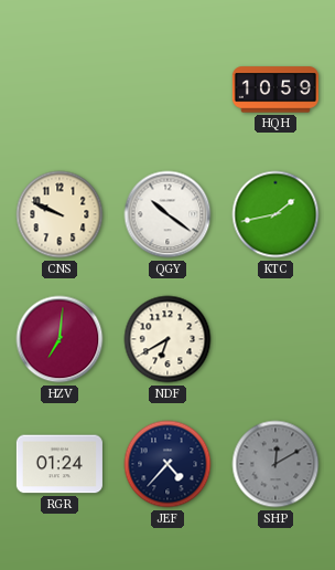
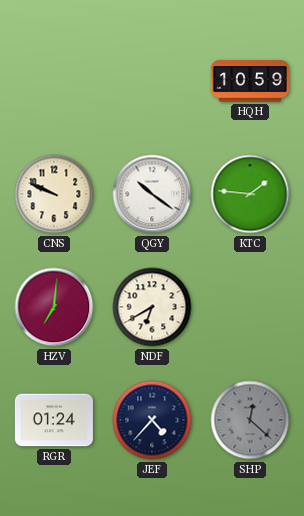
KTC: 1:43 -> 1:46
SHP: 12:10 -> 12:22
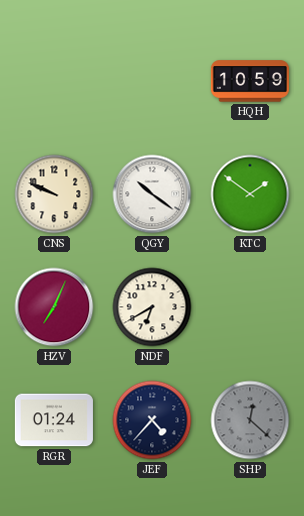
KTC: 1:46 -> 1:51
HZV: 7:01 -> 7:04
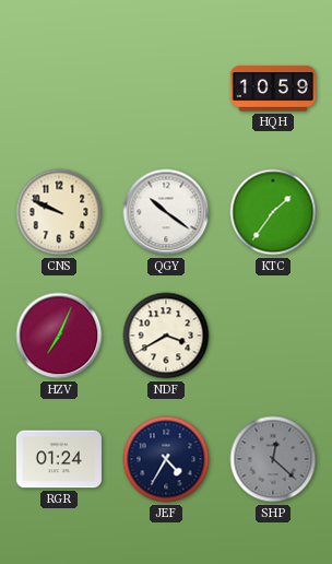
KTC: 1:51 -> 1:36
NDF: 6:40 -> 3:40
JEF: 4:37 -> 4:35
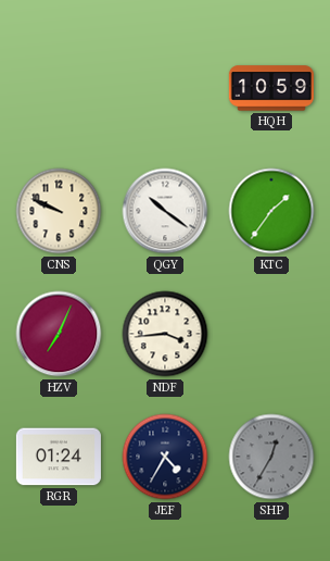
NDF: 3:40 -> 3:44
SHP: 12:22 -> 12:35
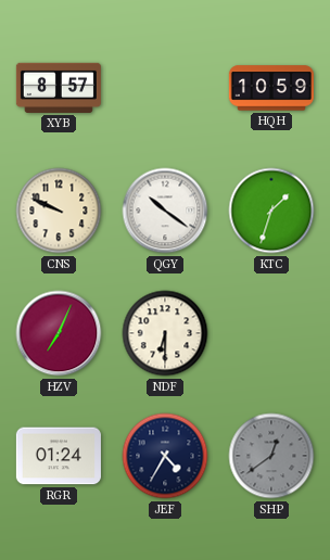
XYB: none -> 8:57
KTC: 1:36 -> 1:33
NDF: 3:44 -> 6:30
SHP: 12:35 -> 12:39
